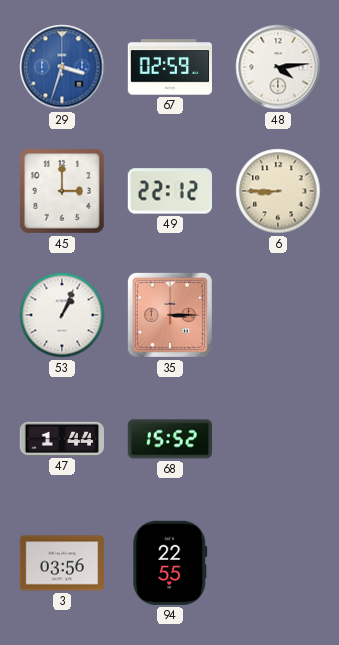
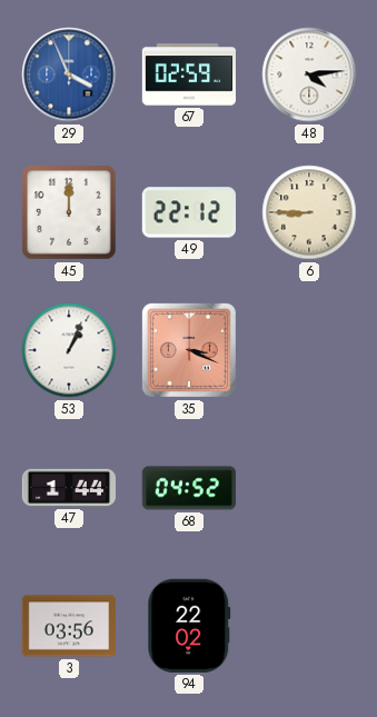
29: 3:33 -> 3:56
45: 3:00 -> 12:00
35: 3:15 -> 3:19
68: 15:52 -> 04:52
94: 22:55 -> 22:02
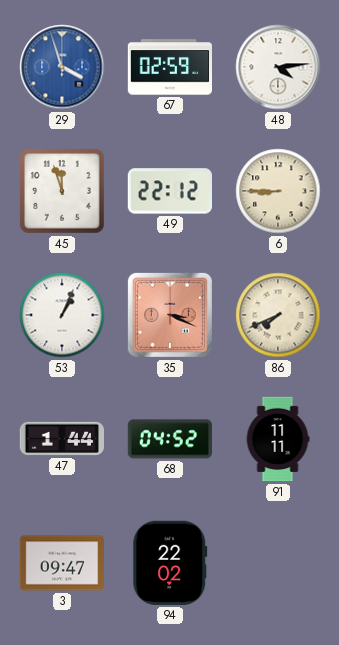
29: 3:56 -> 3:57
45: 12:00 -> 11:57
86: none -> 7:41
91: none -> 11:11
3: 03:56 -> 09:47
